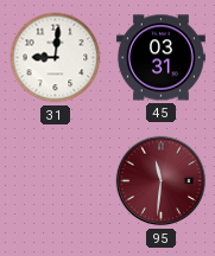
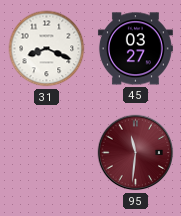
31: 9:01 -> 8:19
45: 03:31 -> 03:27
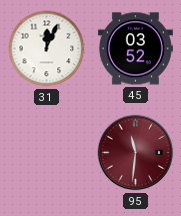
31: 8:19 -> 12:04
45: 03:27 -> 03:52
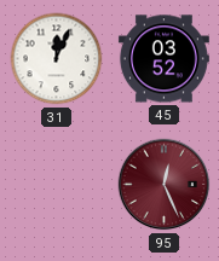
95: 11:31 -> 12:26
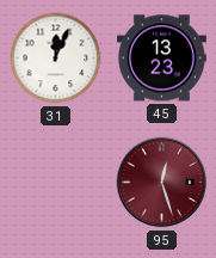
45: 03:52 -> 13:23
95: 12:26 -> 12:27
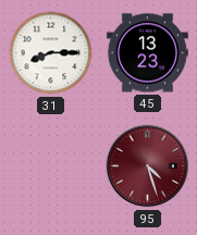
31: 12:04 -> 8:15
95: 12:27 -> 4:27
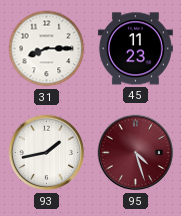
45: 13:23 -> 11:23
93: none -> 1:43
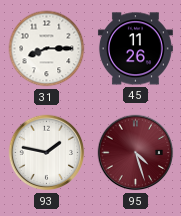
45: 11:23 -> 11:26
93: 1:43 -> 1:47
